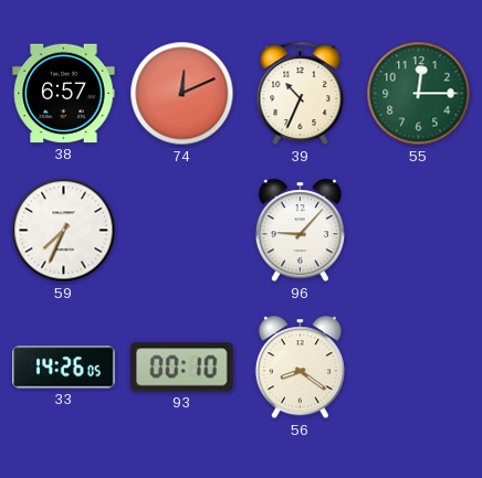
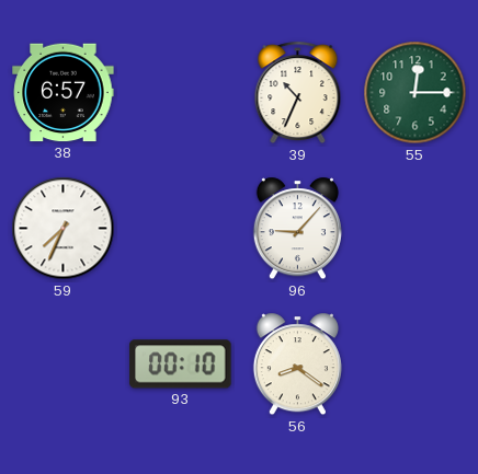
74: 12:11 -> none
33: 14:26 -> none
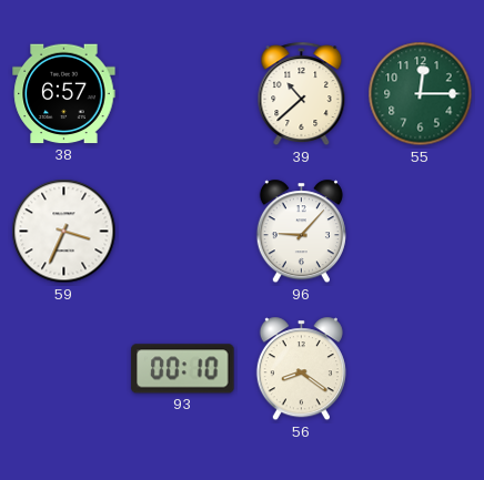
39: 10:34 -> 10:38
59: 7:34 -> 3:34
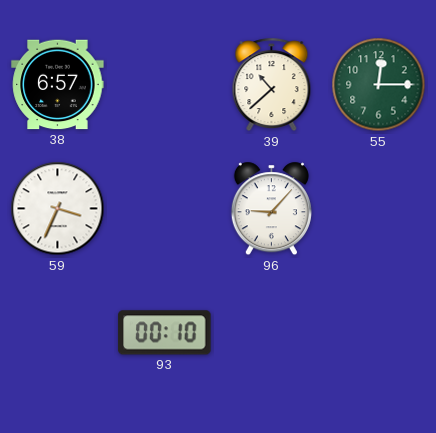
56: 8:21 -> none
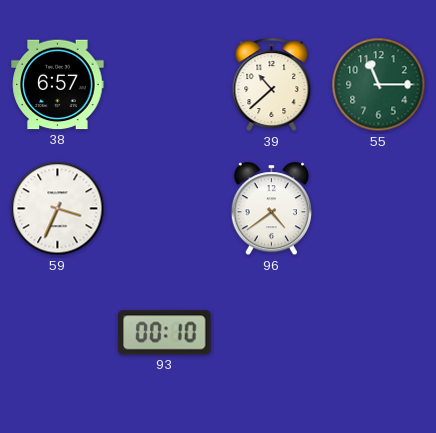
55: 12:15 -> 11:15
96: 9:07 -> 4:39
